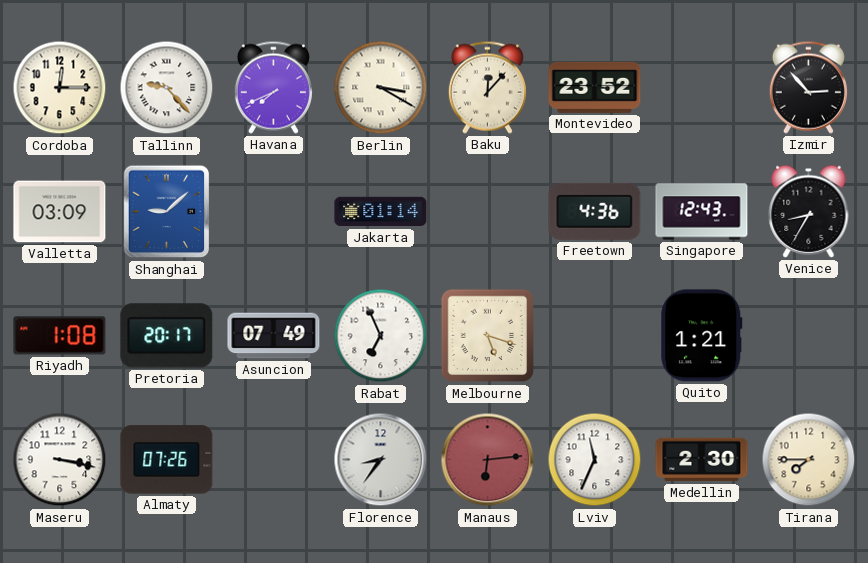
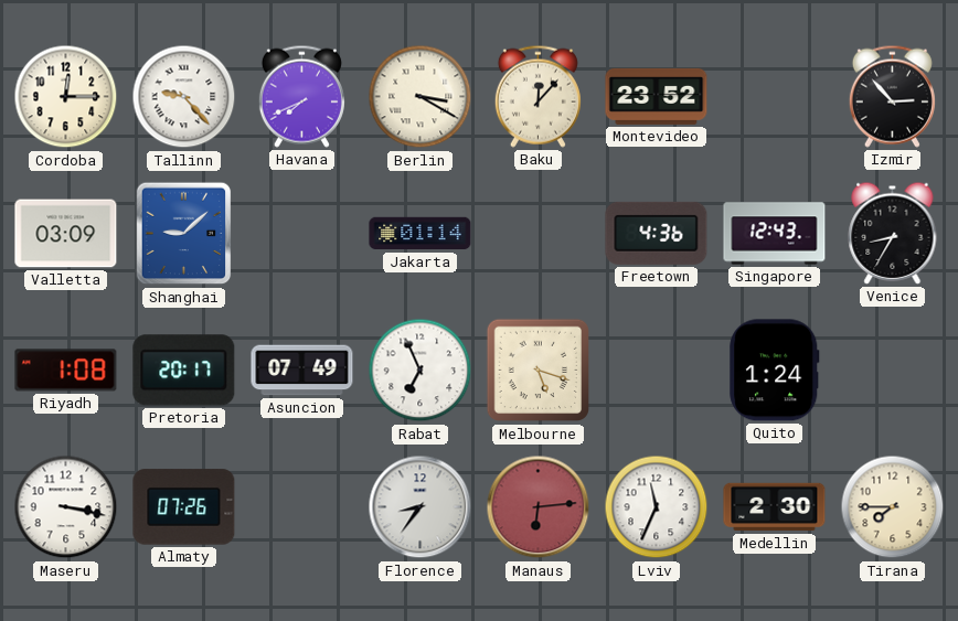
Quito: 1:21 -> 1:24
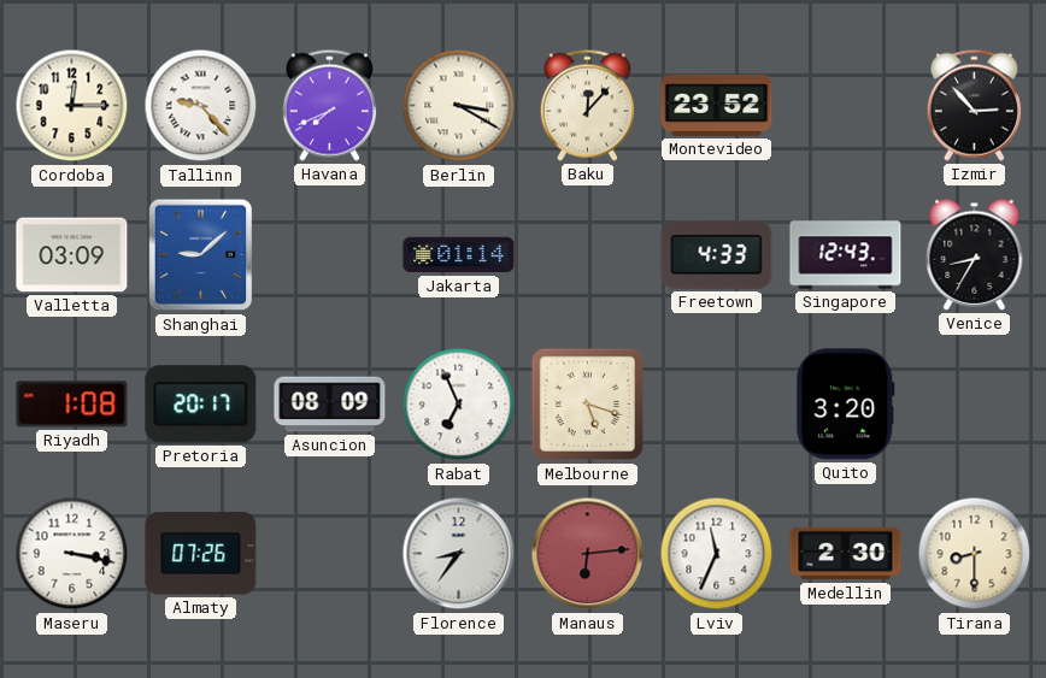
Freetown: 4:36 -> 4:33
Asuncion: 07:49 -> 08:09
Quito: 1:24 -> 3:20
Tirana: 7:45 -> 8:30
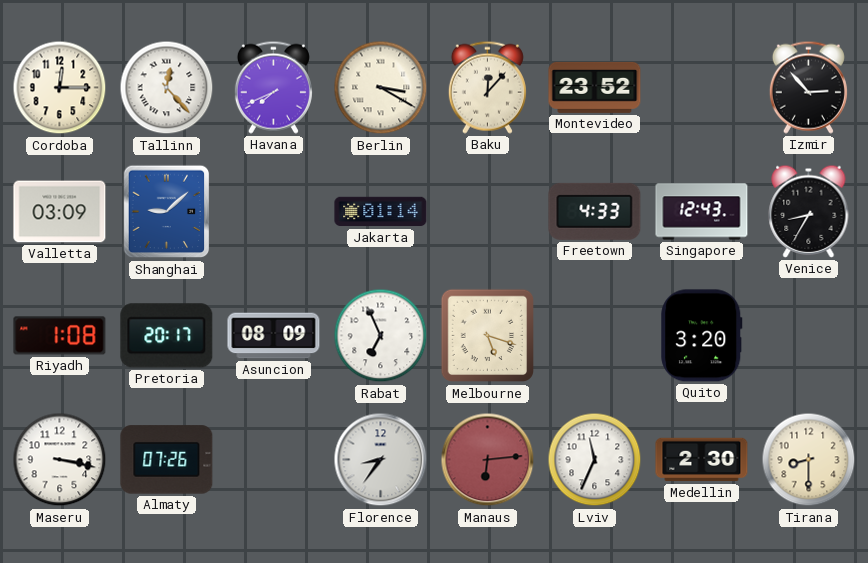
Tallinn: 9:23 -> 12:23
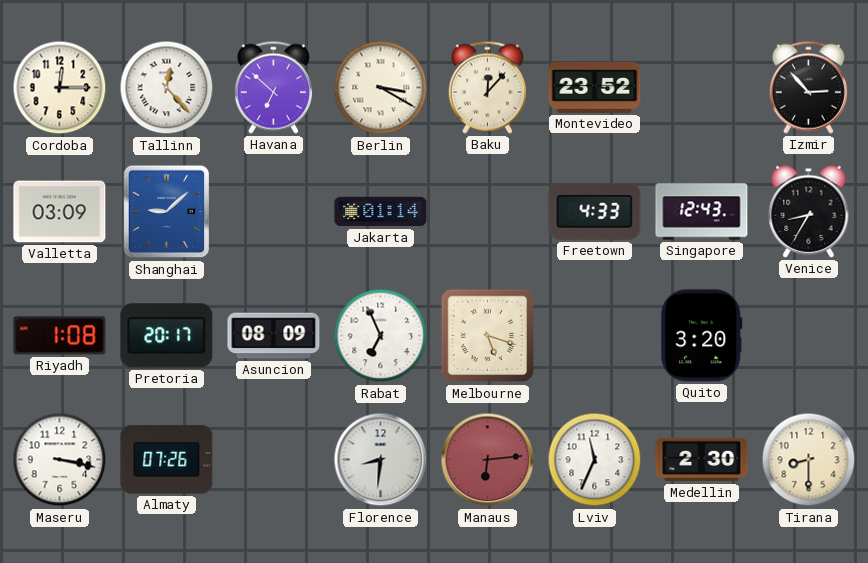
Havana: 7:41 -> 6:52
Florence: 8:36 -> 8:31
